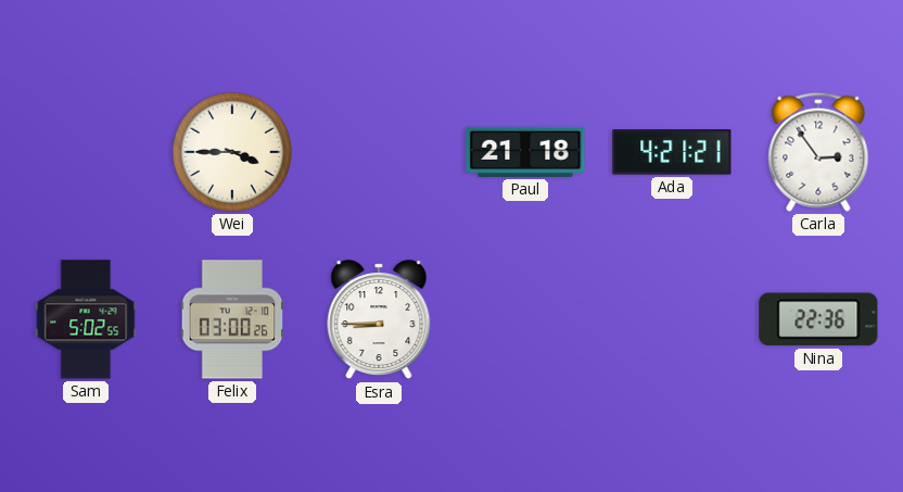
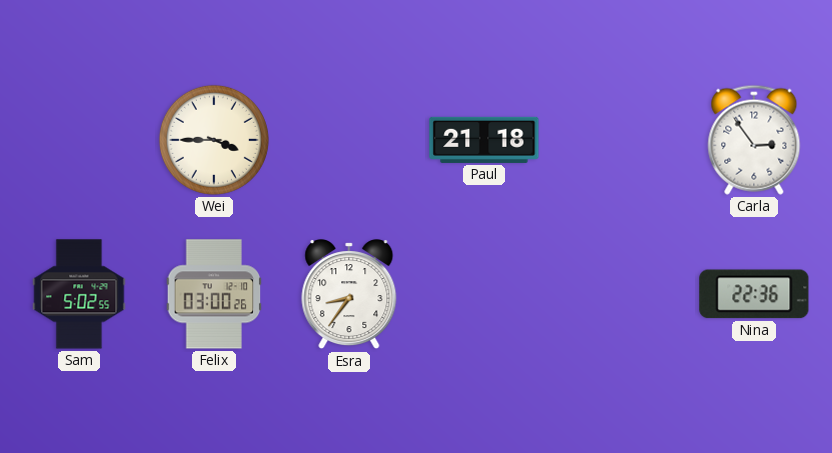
Ada: 4:21 -> none
Esra: 8:45 -> 8:36
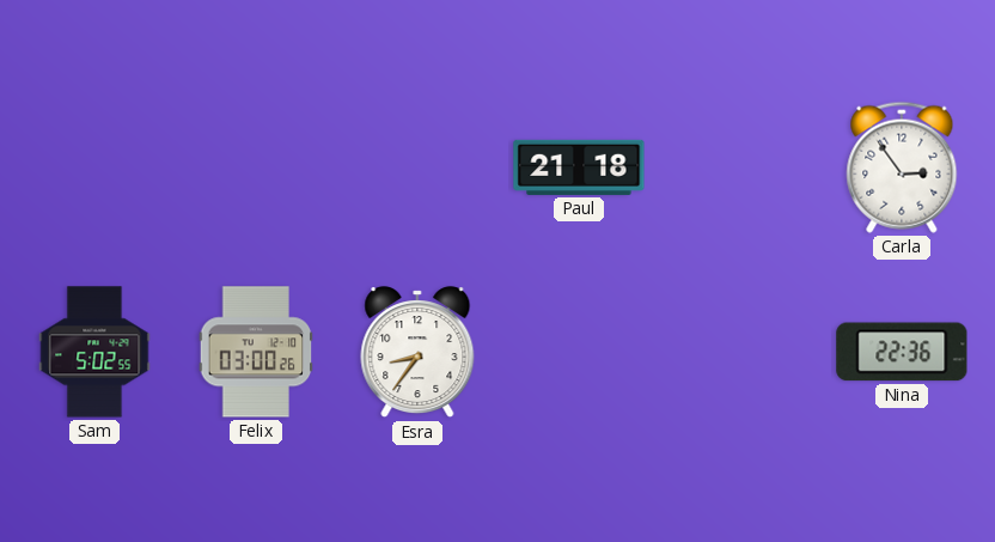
Wei: 3:45 -> none
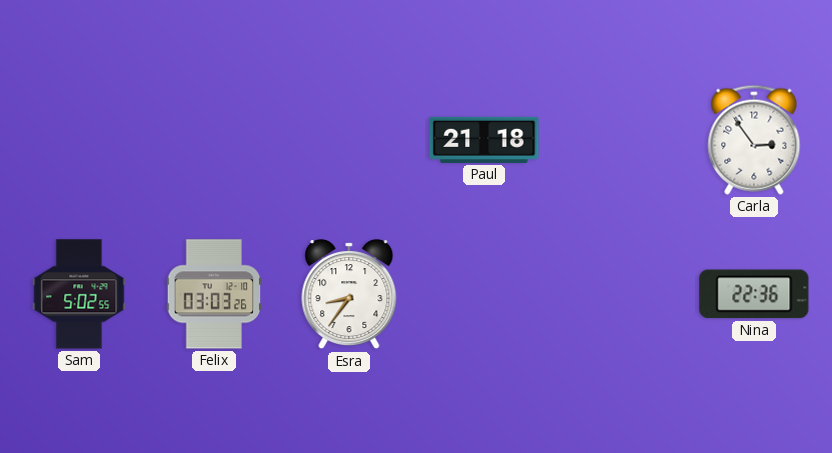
Felix: 03:00 -> 03:03
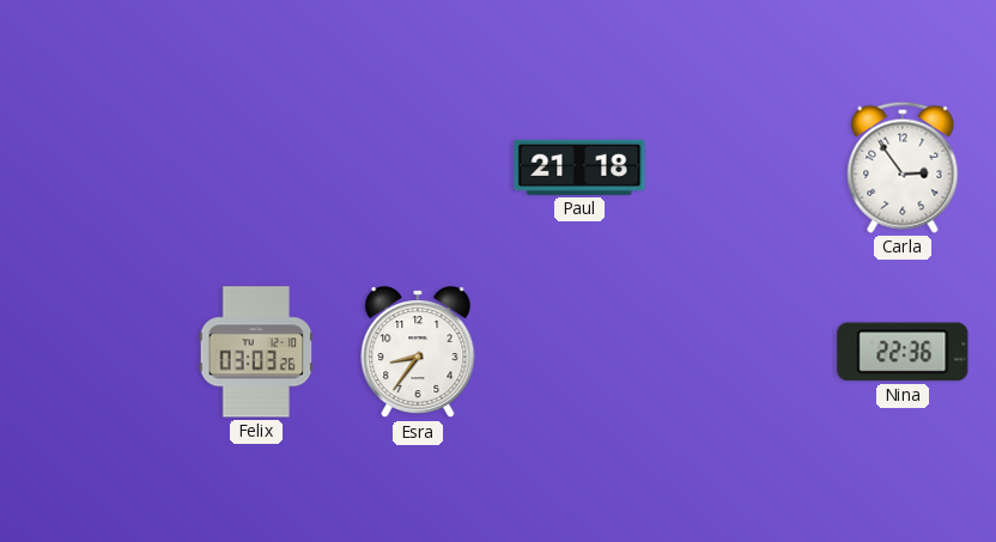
Sam: 5:02 -> none
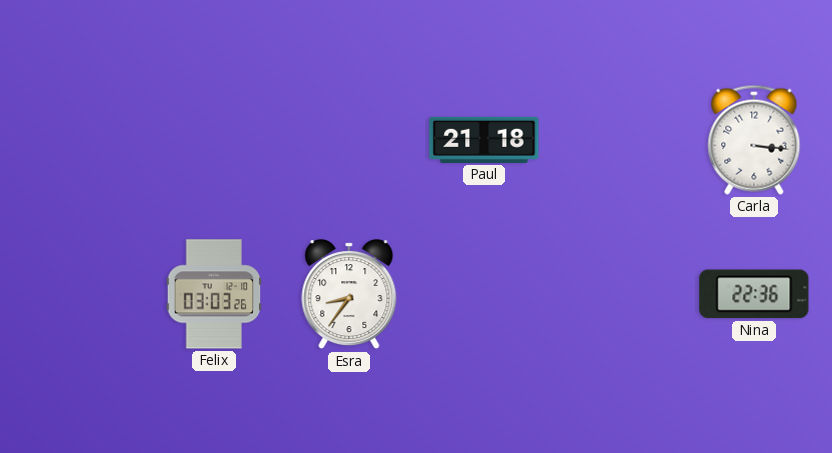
Carla: 2:54 -> 3:16
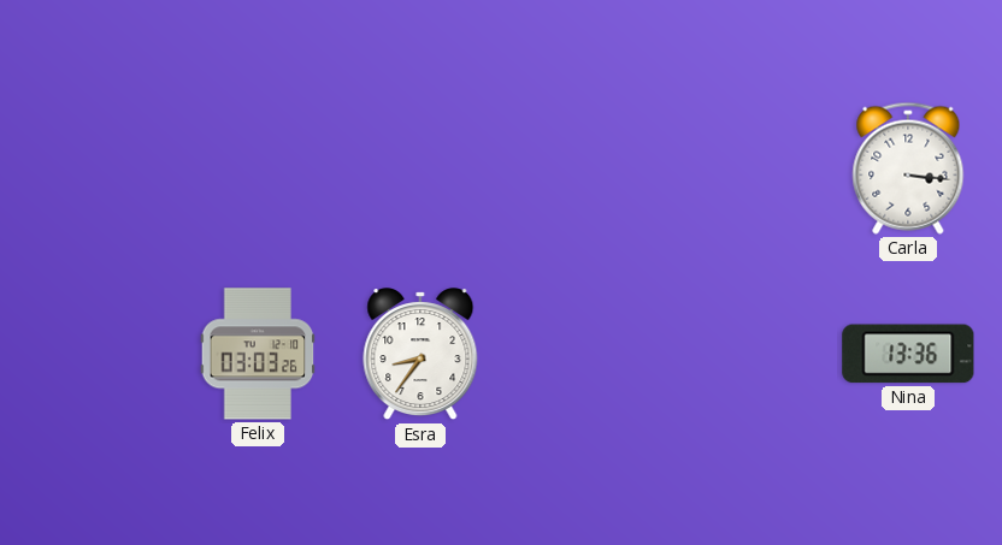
Paul: 21:18 -> none
Nina: 22:36 -> 13:36
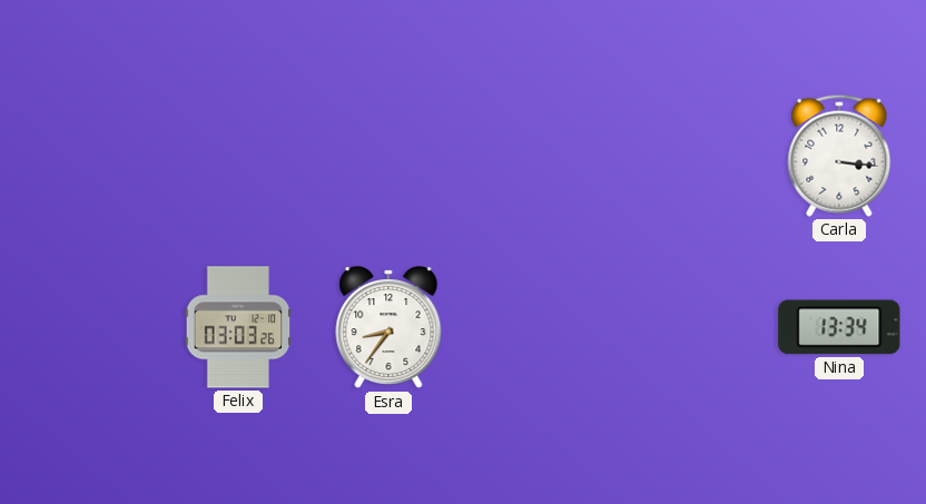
Nina: 13:36 -> 13:34
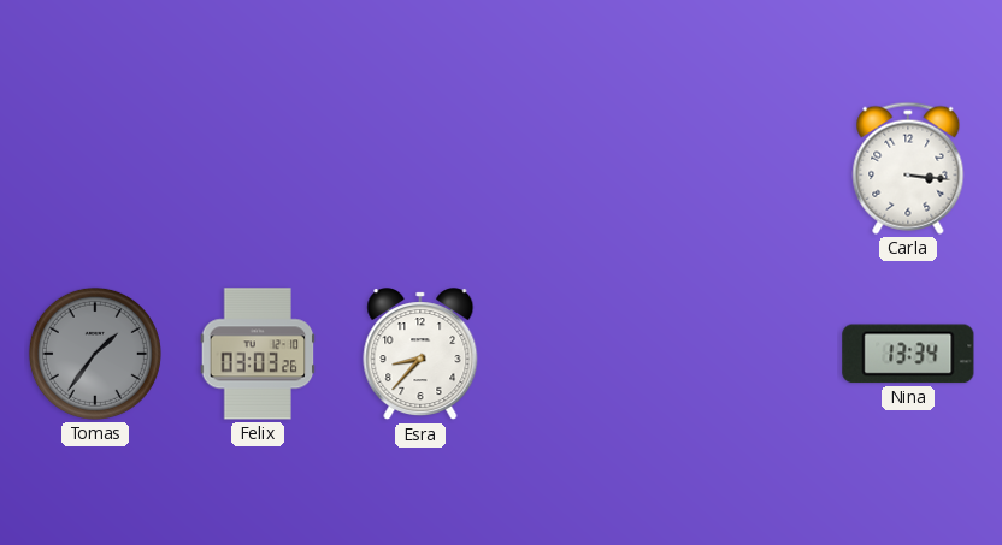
Tomas: none -> 1:36
Esra: 8:36 -> 8:37
